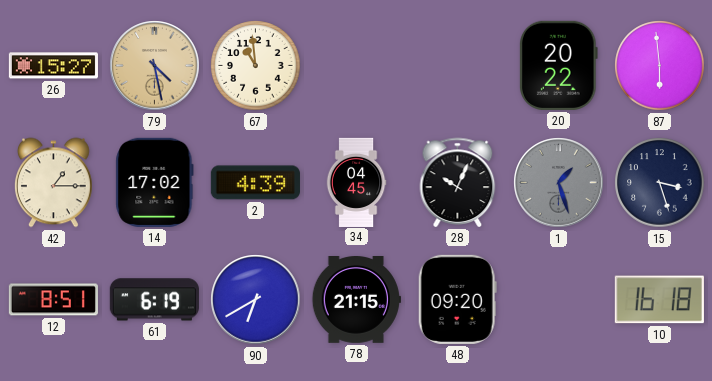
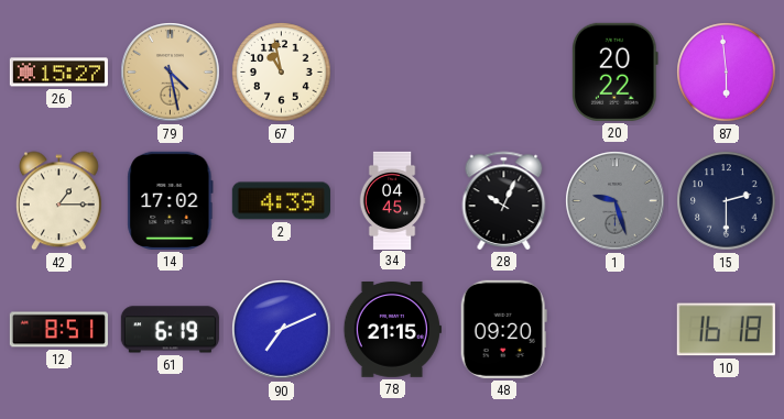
67: 10:59 -> 10:58
1: 1:27 -> 9:27
15: 3:27 -> 2:30
90: 6:40 -> 7:11
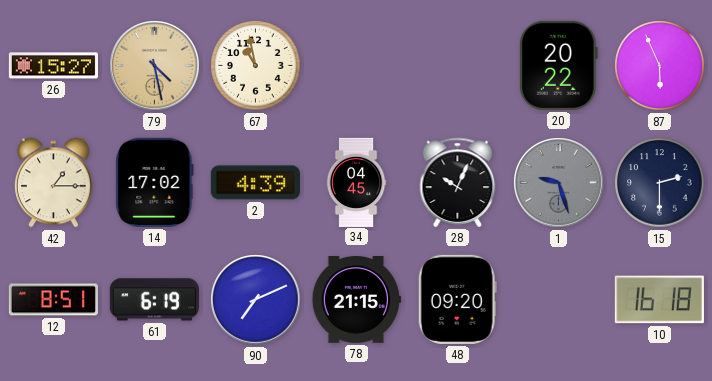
87: 5:59 -> 5:56
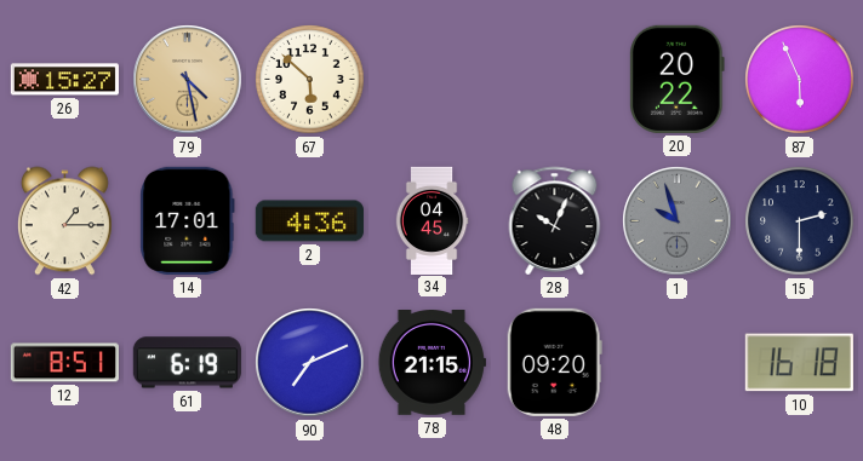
67: 10:58 -> 5:52
14: 17:02 -> 17:01
2: 4:39 -> 4:36
1: 9:27 -> 9:57
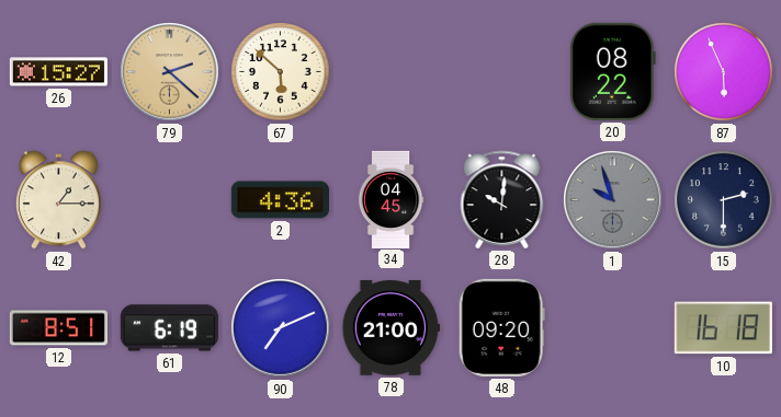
79: 4:28 -> 2:22
20: 20:22 -> 08:22
14: 17:01 -> none
28: 10:04 -> 10:01
78: 21:15 -> 21:00
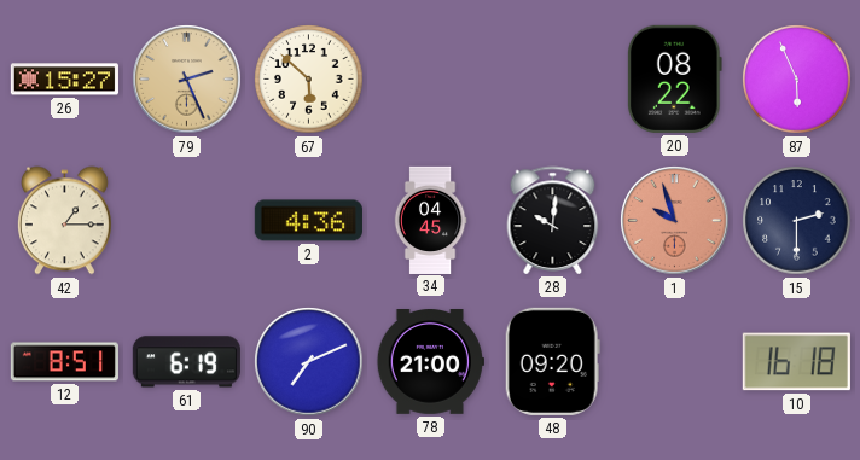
79: 2:22 -> 2:26
1 dial: grey -> salmon
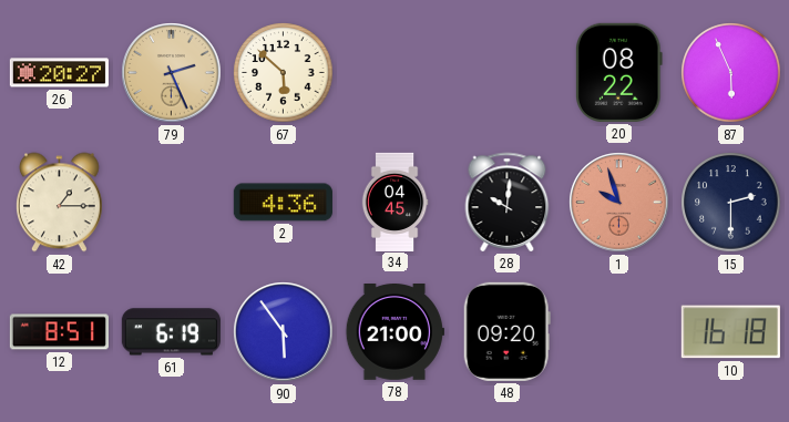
26: 15:27 -> 20:27
90: 7:11 -> 5:54
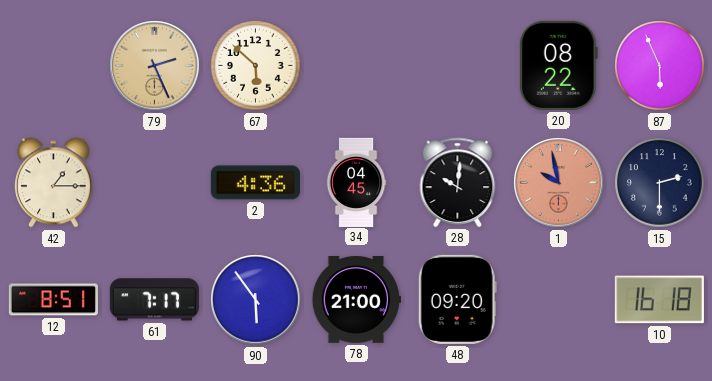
26: 20:27 -> none
1: 9:57 -> 9:58
61: 6:19 -> 7:17
